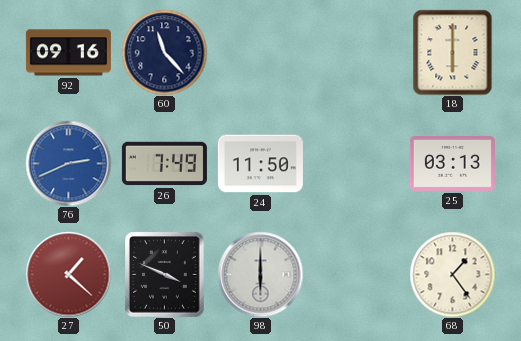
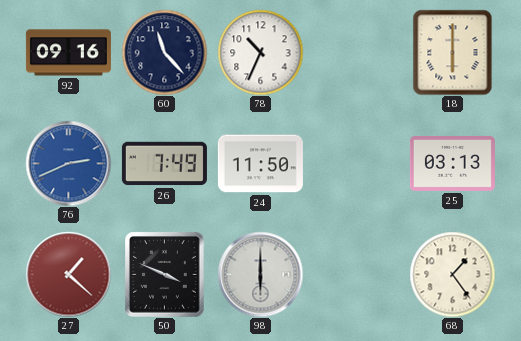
78: none -> 10:34
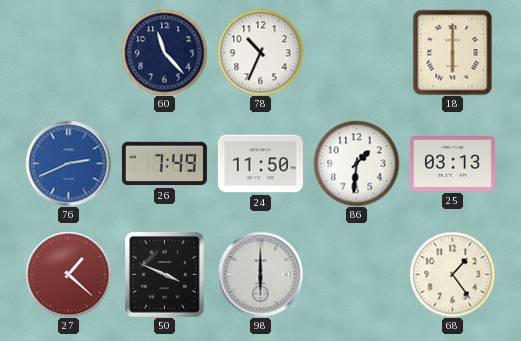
92: 09:16 -> none
86: none -> 1:31
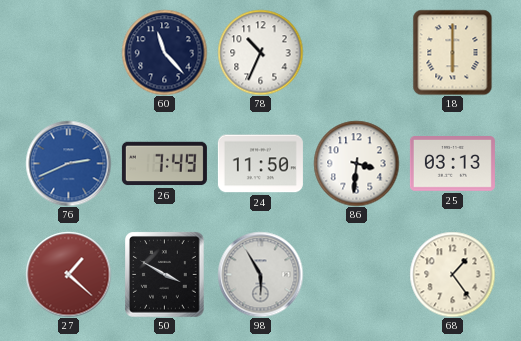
86: 1:31 -> 3:31
50: 3:49 -> 3:50
98: 6:00 -> 5:55
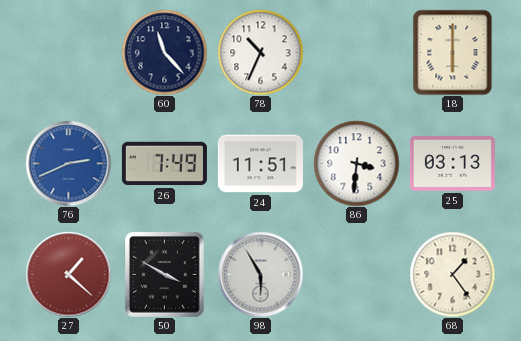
24: 11:50 -> 11:51
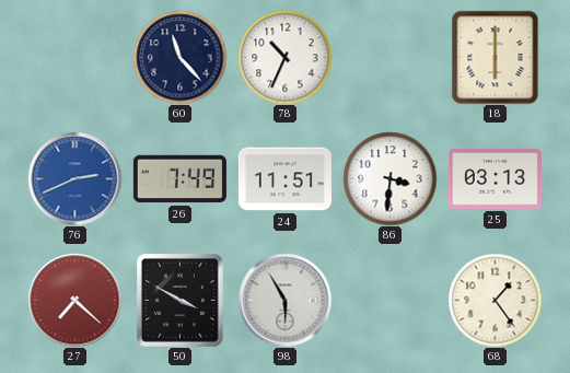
27: 1:22 -> 7:22
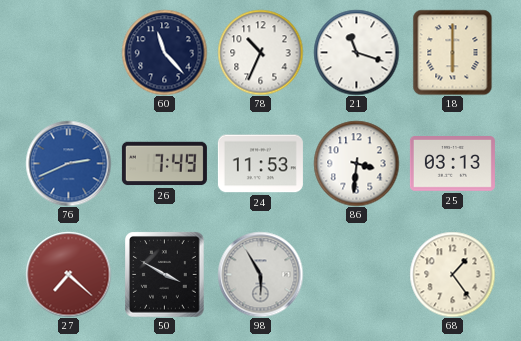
21: none -> 11:18
24: 11:51 -> 11:53
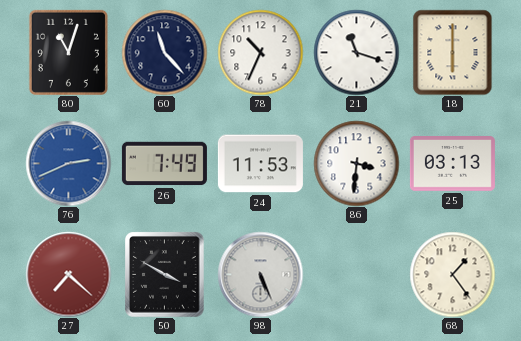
80: none -> 11:03
98: 5:55 -> 5:26
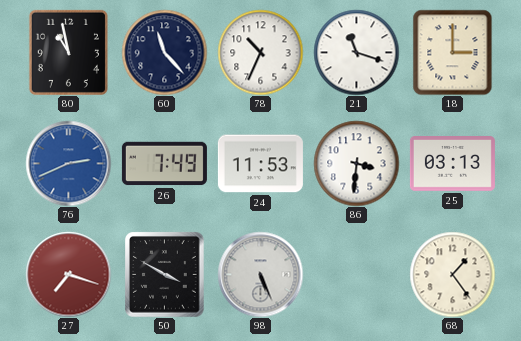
80: 11:03 -> 10:58
18: 6:00 -> 3:00
27: 7:22 -> 7:18
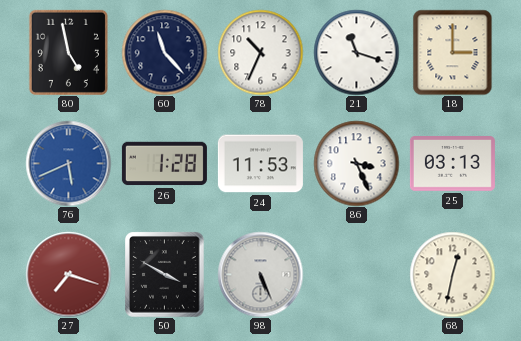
80: 10:58 -> 4:58
76: 2:41 -> 5:41
26: 7:49 -> 1:28
86: 3:31 -> 3:26
68: 1:24 -> 12:32
